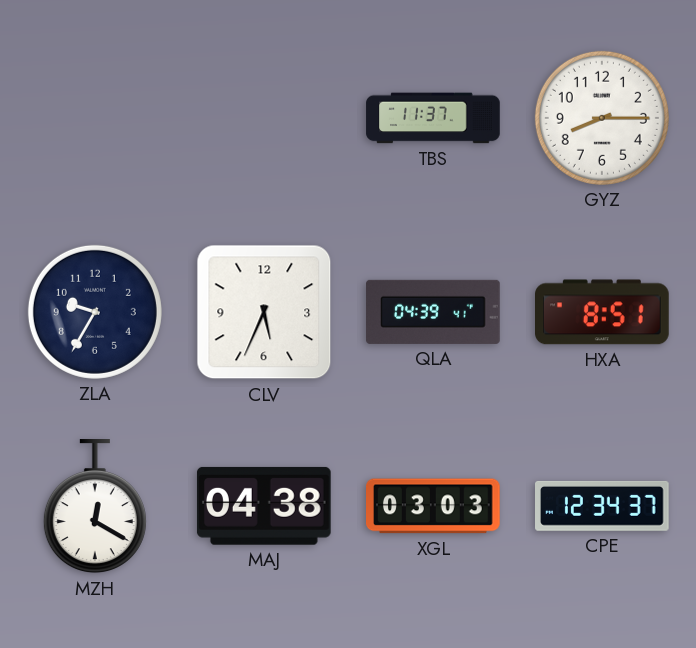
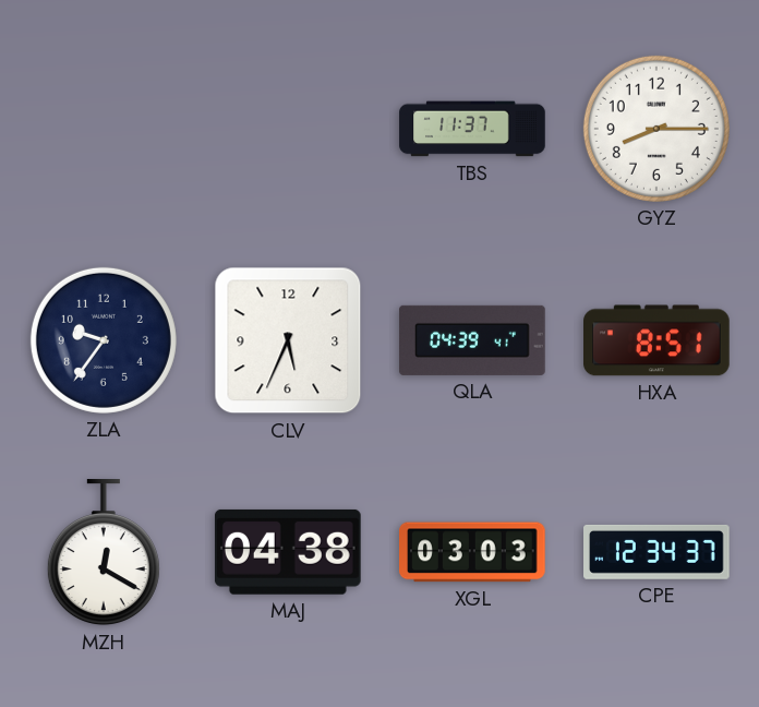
ZLA: 9:35 -> 9:36
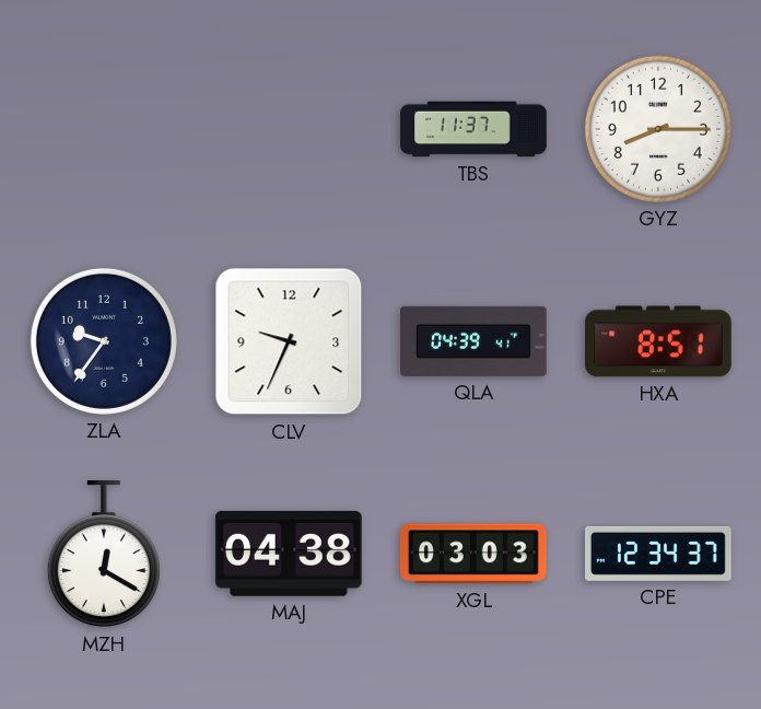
CLV: 5:34 -> 9:34
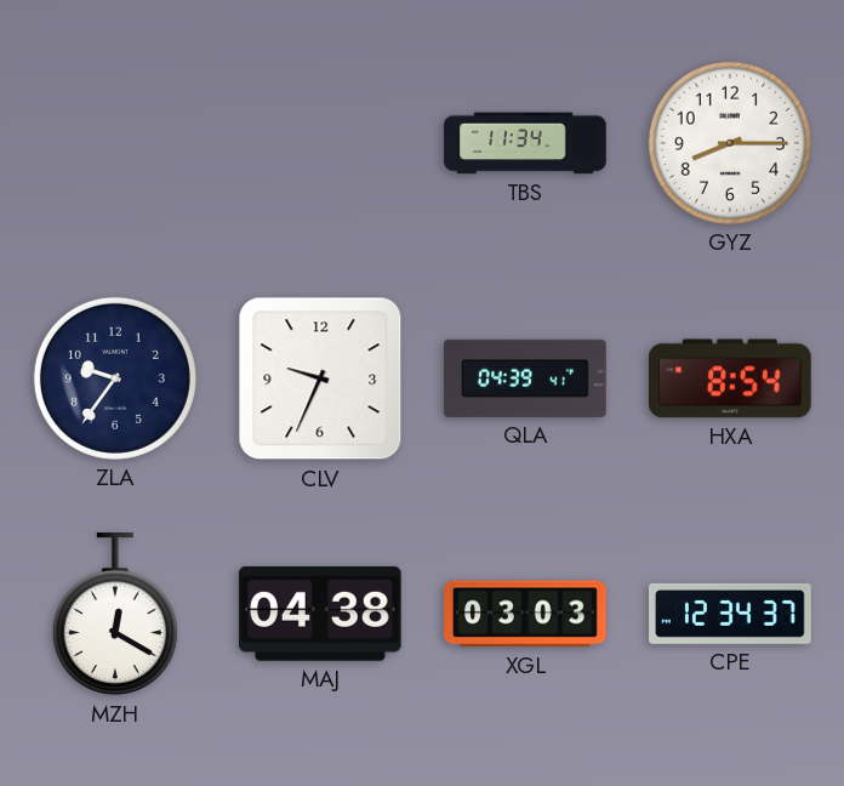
TBS: 11:37 -> 11:34
HXA: 8:51 -> 8:54
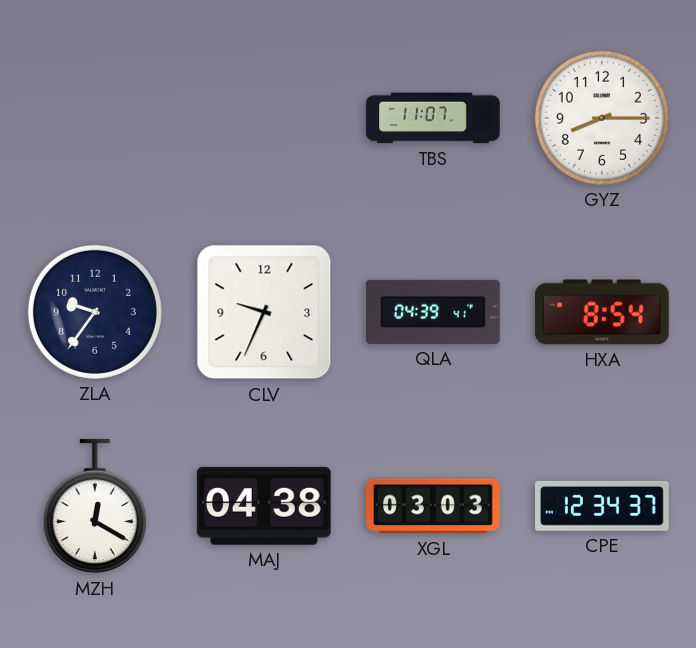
TBS: 11:34 -> 11:07
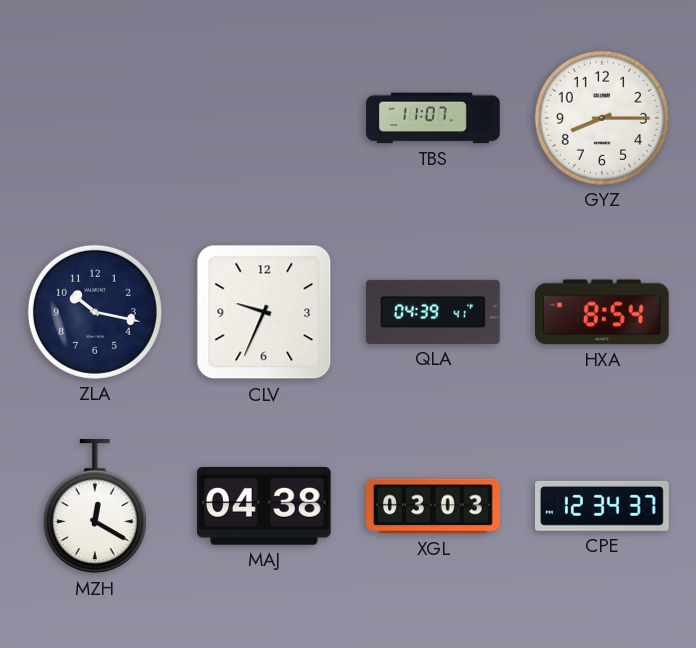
ZLA: 9:36 -> 10:17
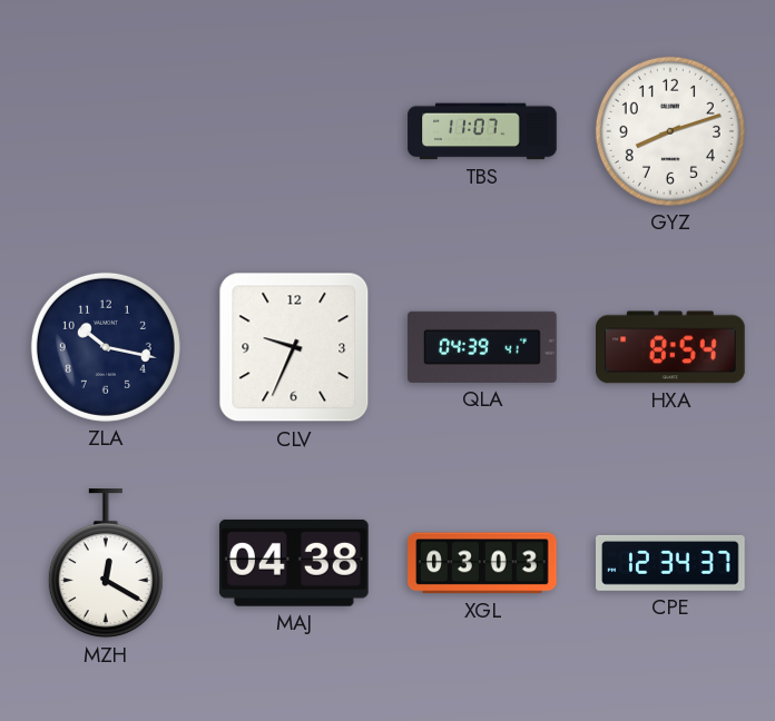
GYZ: 8:15 -> 8:12
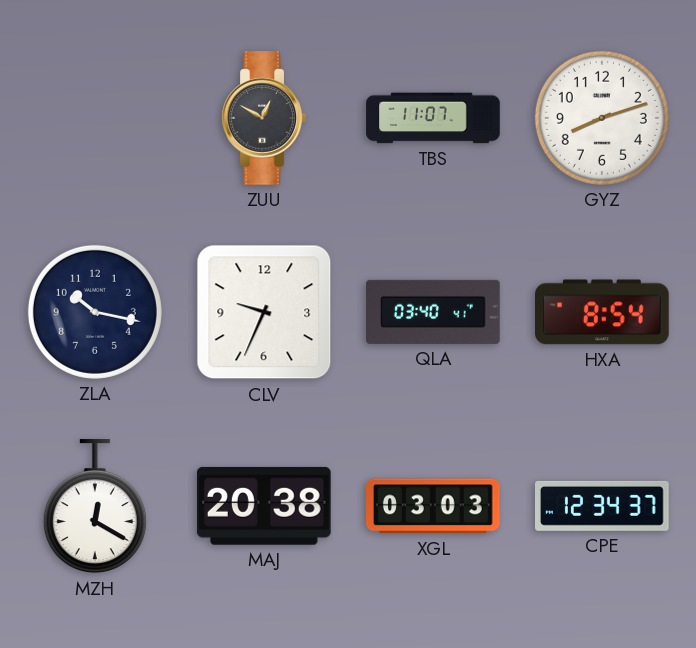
ZUU: none -> 12:50
QLA: 04:39 -> 03:40
MAJ: 04:38 -> 20:38
